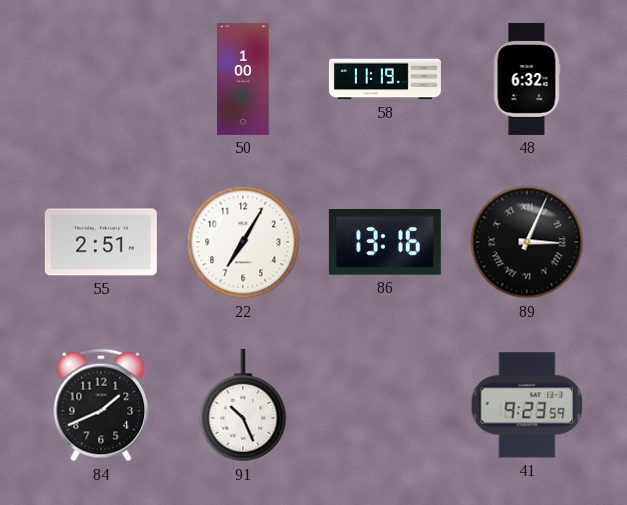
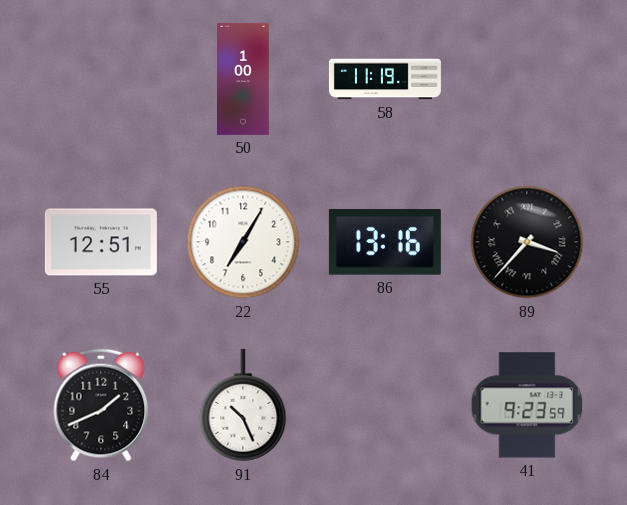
48: 6:32 -> none
55: 2:51 -> 12:51
89: 3:04 -> 3:37
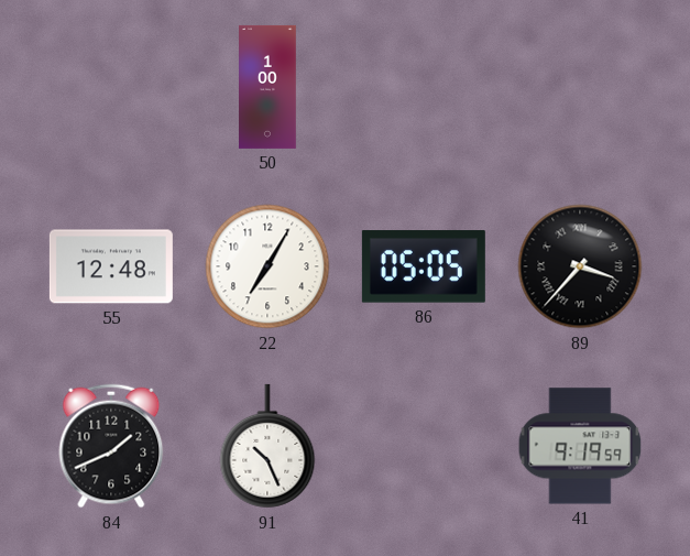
58: 11:19 -> none
55: 12:51 -> 12:48
86: 13:16 -> 05:05
41: 9:23 -> 9:19
